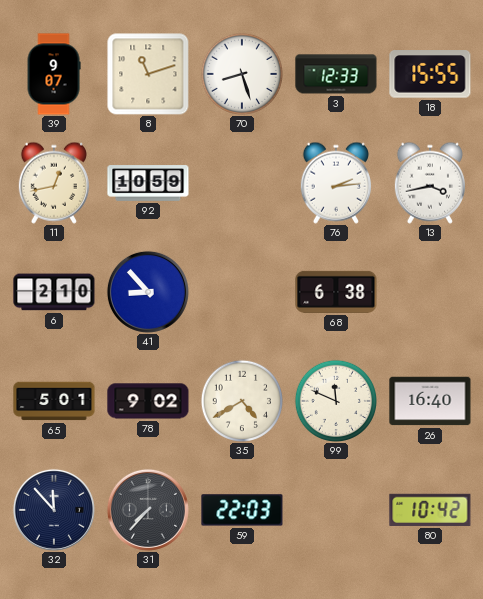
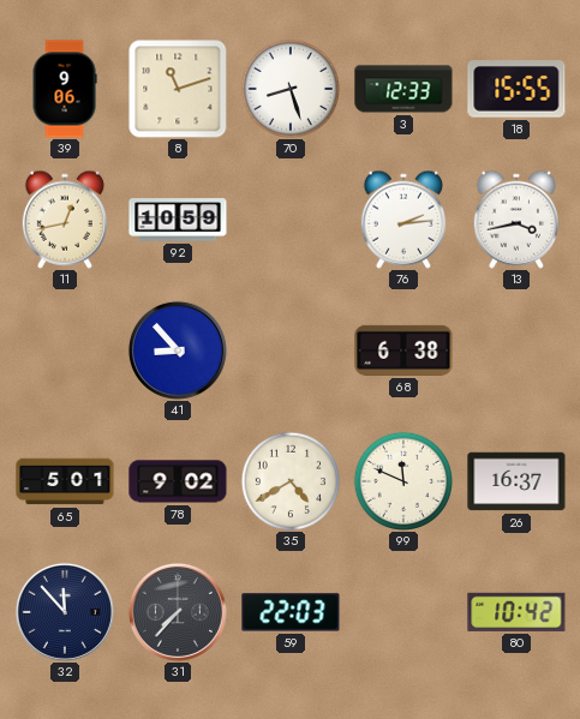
39: 9:07 -> 9:06
6: 2:10 -> none
26: 16:40 -> 16:37
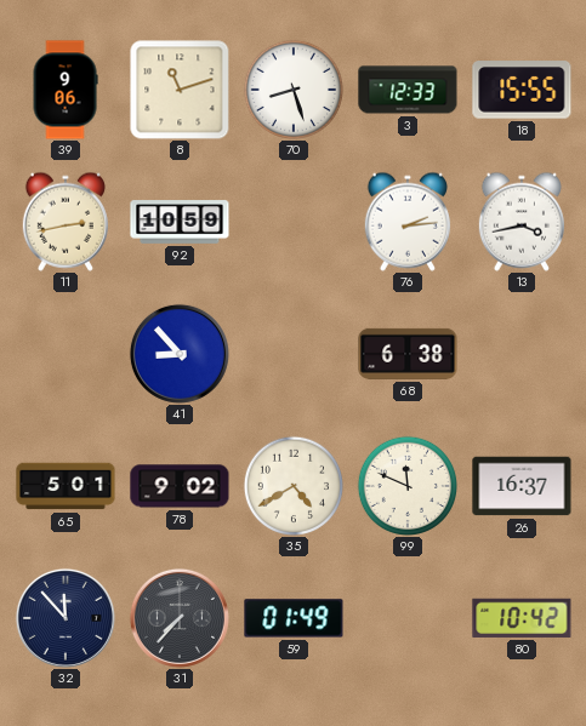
11: 12:43 -> 2:43
59: 22:03 -> 01:49
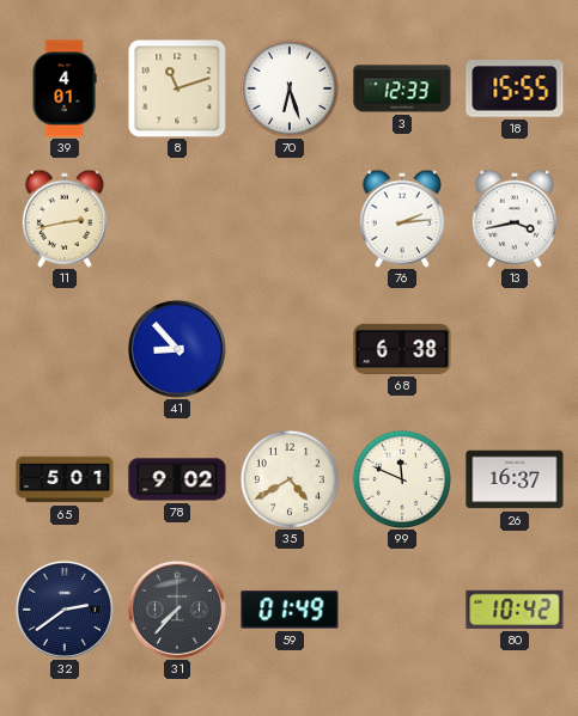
39: 9:06 -> 4:01
70: 8:27 -> 6:27
92: 10:59 -> none
32: 11:53 -> 2:39
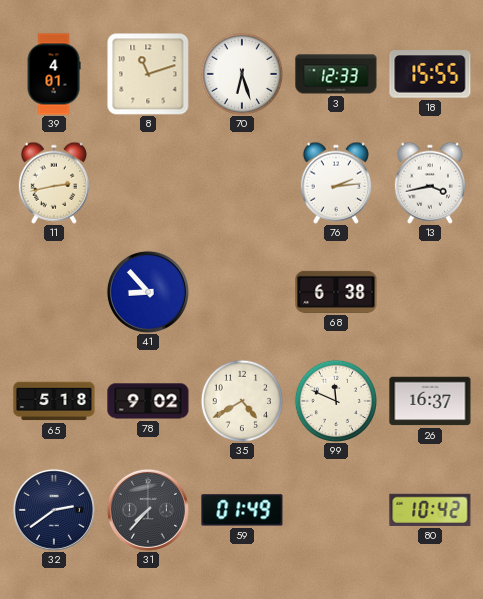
65: 5:01 -> 5:18
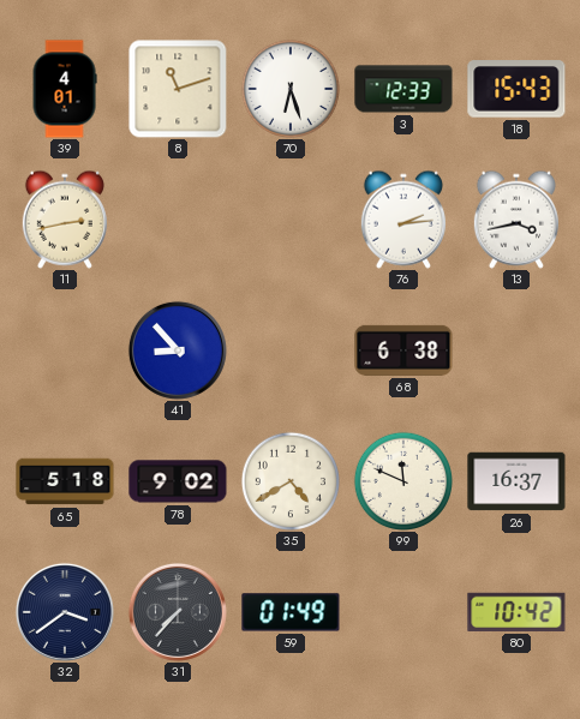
18: 15:55 -> 15:43
32: 2:39 -> 3:39
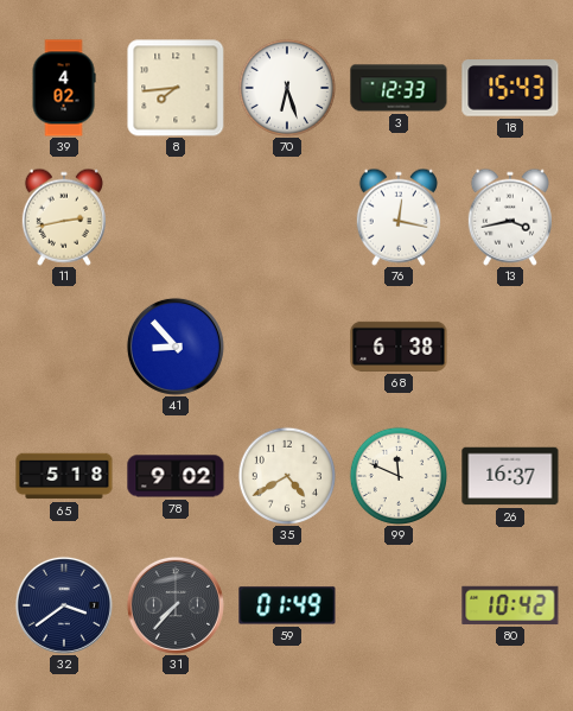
39: 4:01 -> 4:02
8: 11:12 -> 7:44
76: 2:14 -> 12:17
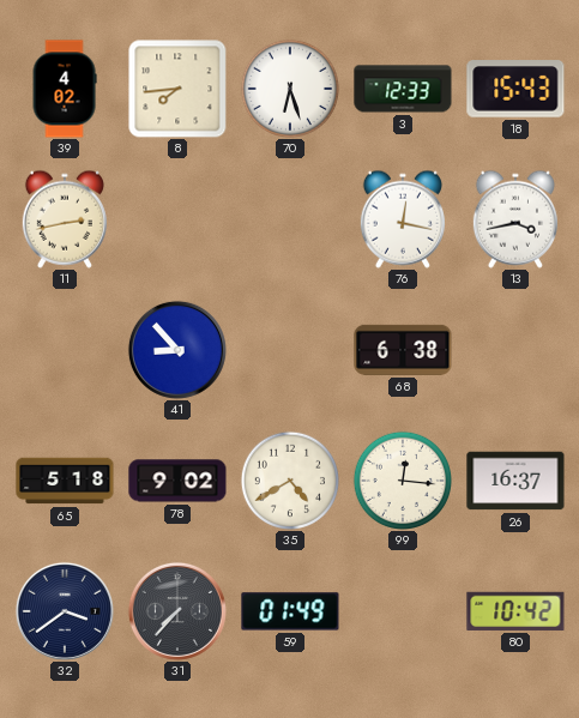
99: 11:49 -> 12:16
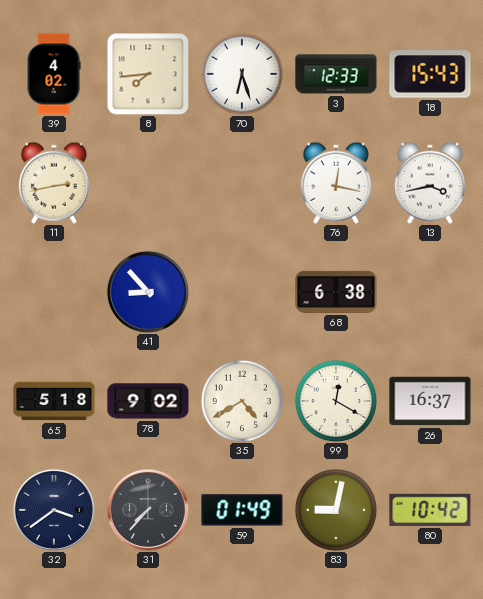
99: 12:16 -> 12:20
83: none -> 9:02
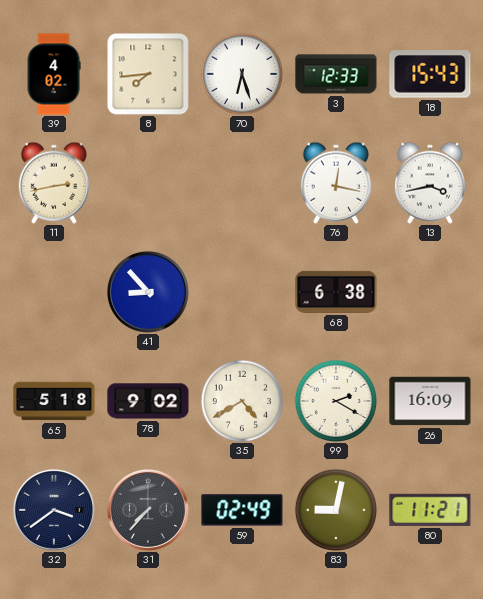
99: 12:20 -> 2:20
26: 16:37 -> 16:09
59: 01:49 -> 02:49
80: 10:42 -> 11:21
